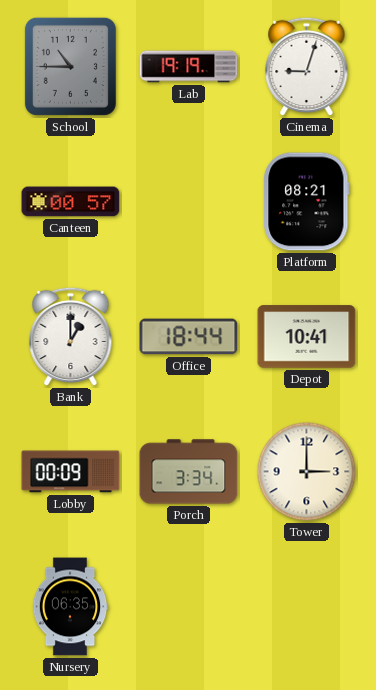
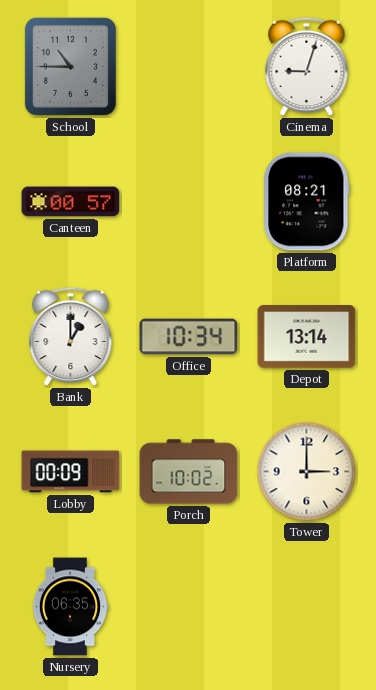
Lab: 19:19 -> none
Office: 18:44 -> 10:34
Depot: 10:41 -> 13:14
Porch: 3:34 -> 10:02
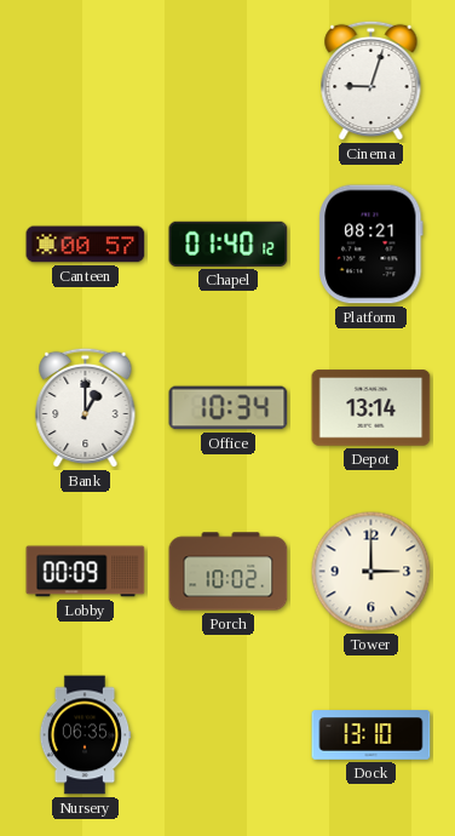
School: 10:45 -> none
Chapel: none -> 01:40
Dock: none -> 13:10
